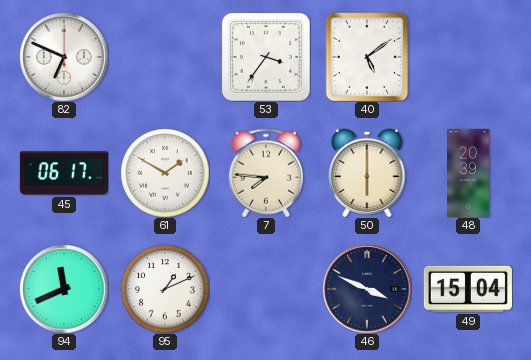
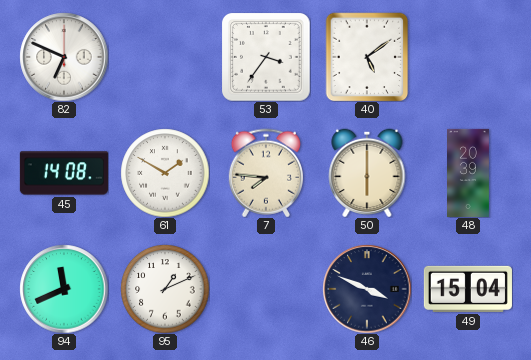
45: 06:17 -> 14:08
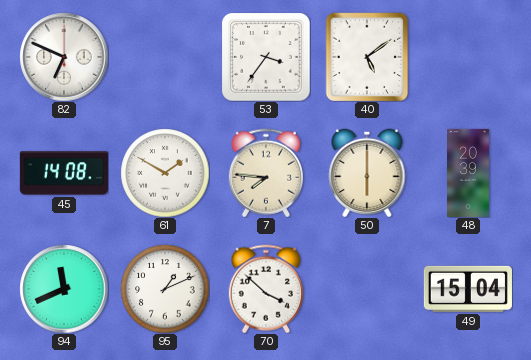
70: none -> 3:52
46: 3:49 -> none
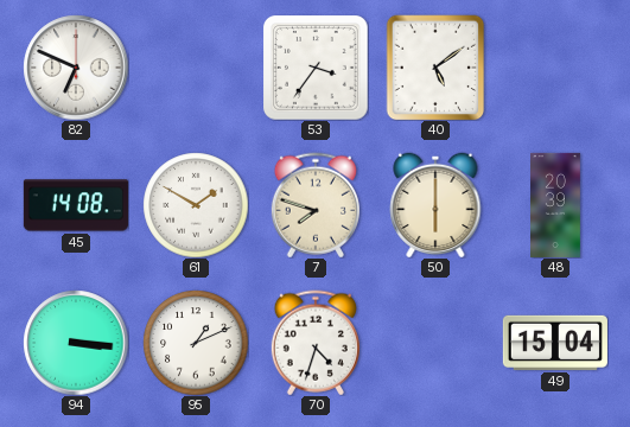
7: 7:46 -> 7:48
94: 11:41 -> 3:16
70: 3:52 -> 4:33
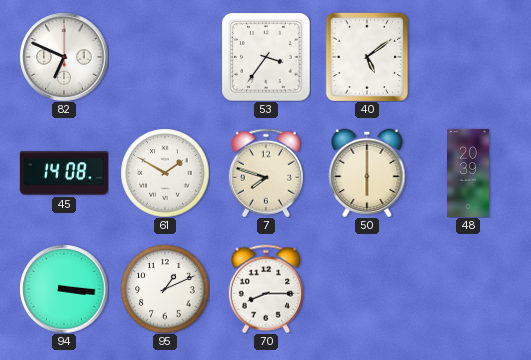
70: 4:33 -> 8:15
49: 15:04 -> none
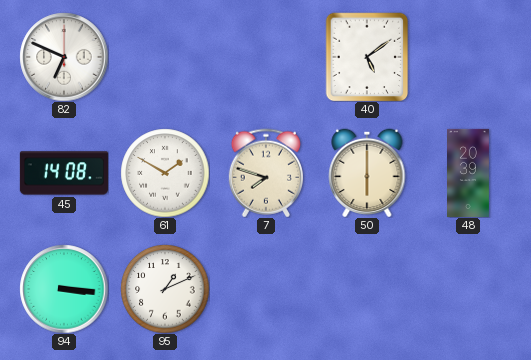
53: 3:36 -> none
70: 8:15 -> none
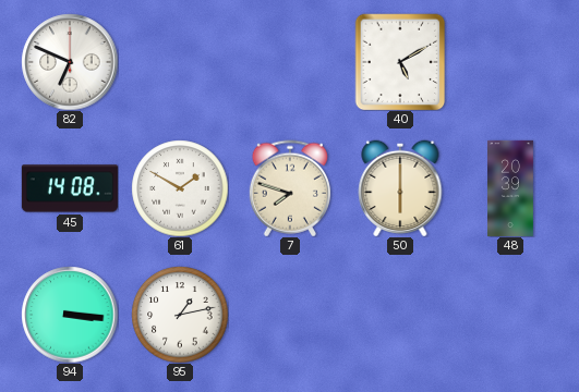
40: 5:09 -> 5:10
95: 1:11 -> 1:13
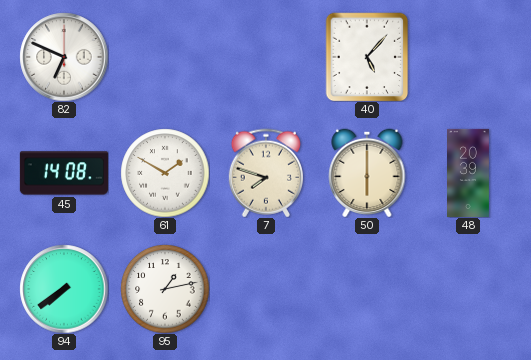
40: 5:10 -> 5:07
94: 3:16 -> 7:39
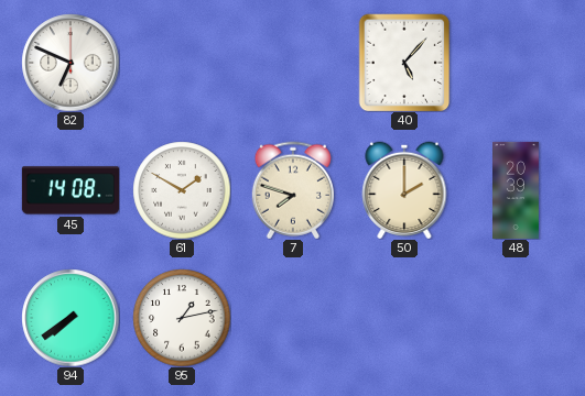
50: 6:00 -> 2:00
